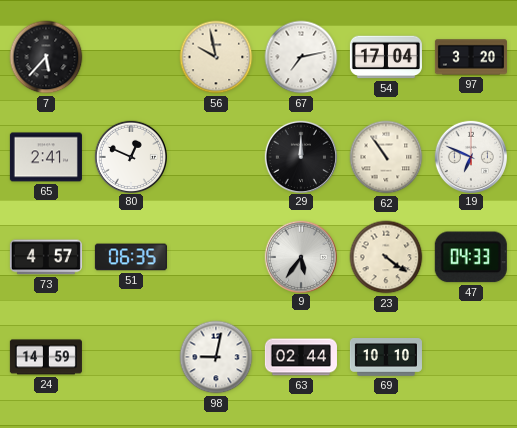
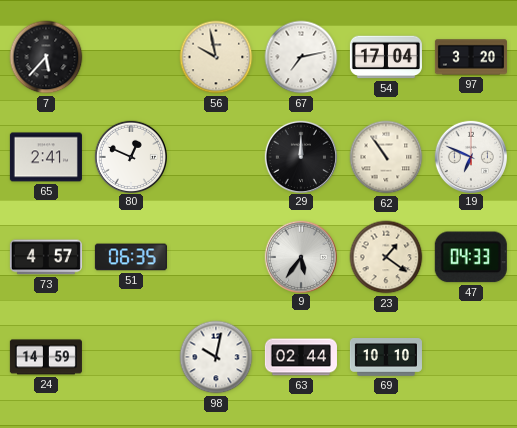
23: 4:21 -> 1:21
98: 9:02 -> 10:02
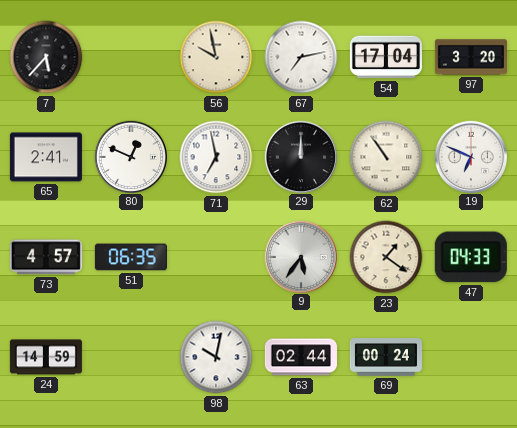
71: none -> 6:58
69: 10:10 -> 00:24
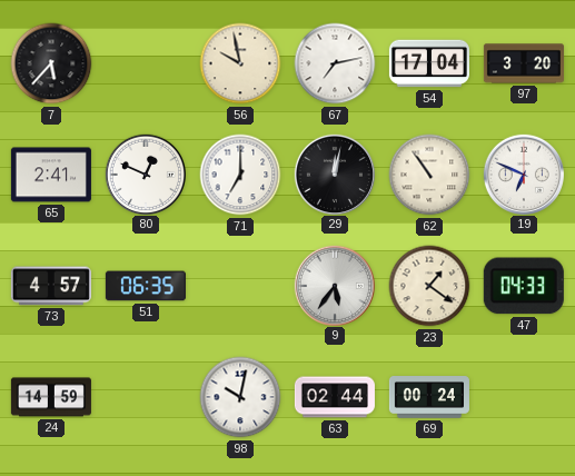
71: 6:58 -> 7:00
29: 12:00 -> 12:02
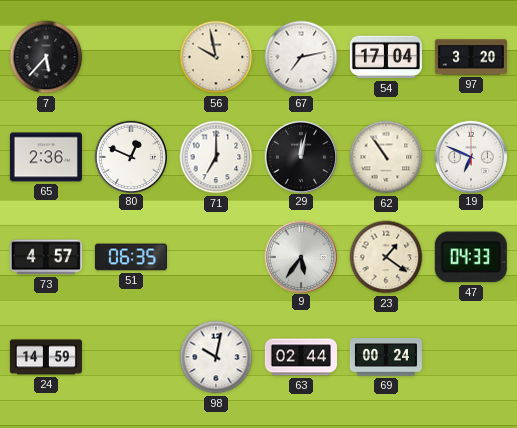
65: 2:41 -> 2:36
